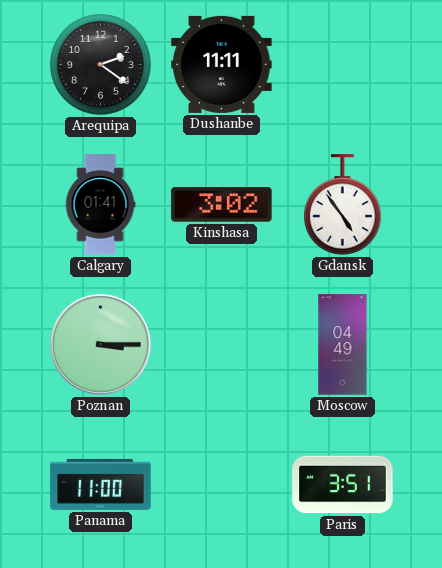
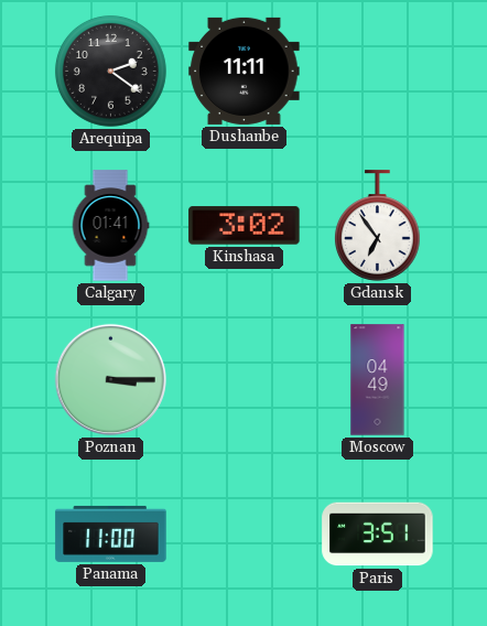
Gdansk: 4:54 -> 6:54
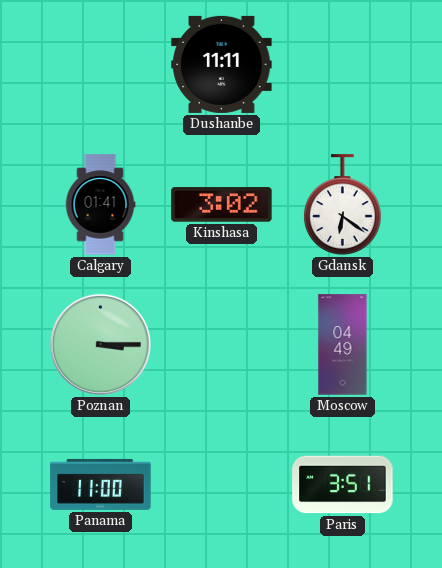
Arequipa: 2:21 -> none
Gdansk: 6:54 -> 6:21
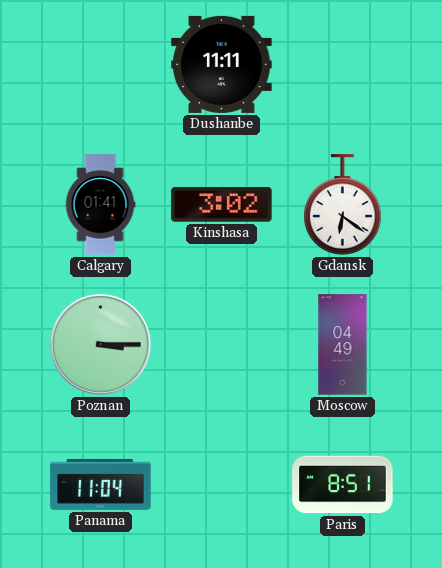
Panama: 11:00 -> 11:04
Paris: 3:51 -> 8:51
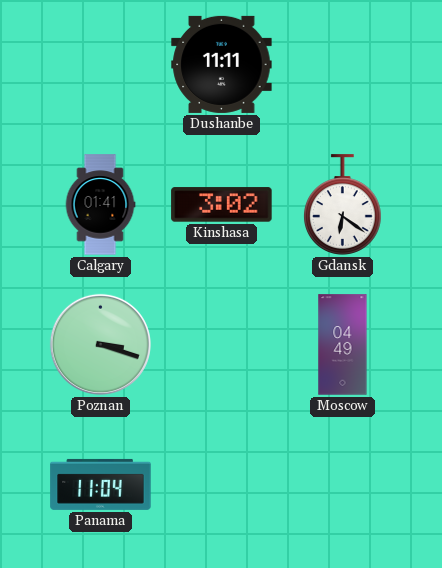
Poznan: 3:15 -> 3:18
Paris: 8:51 -> none
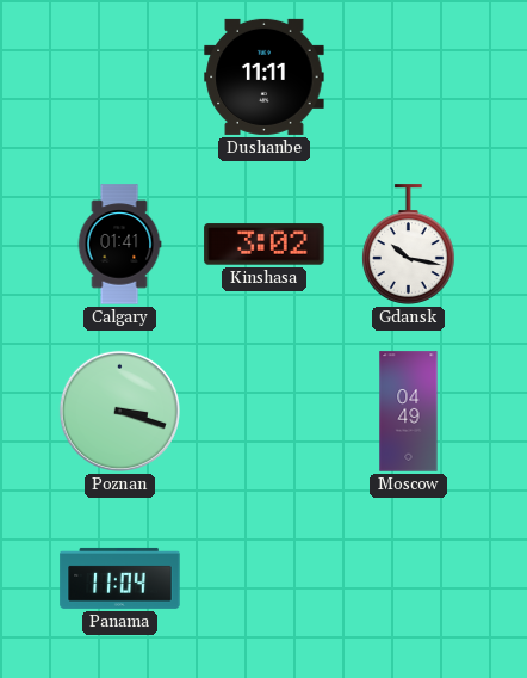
Gdansk: 6:21 -> 10:17
